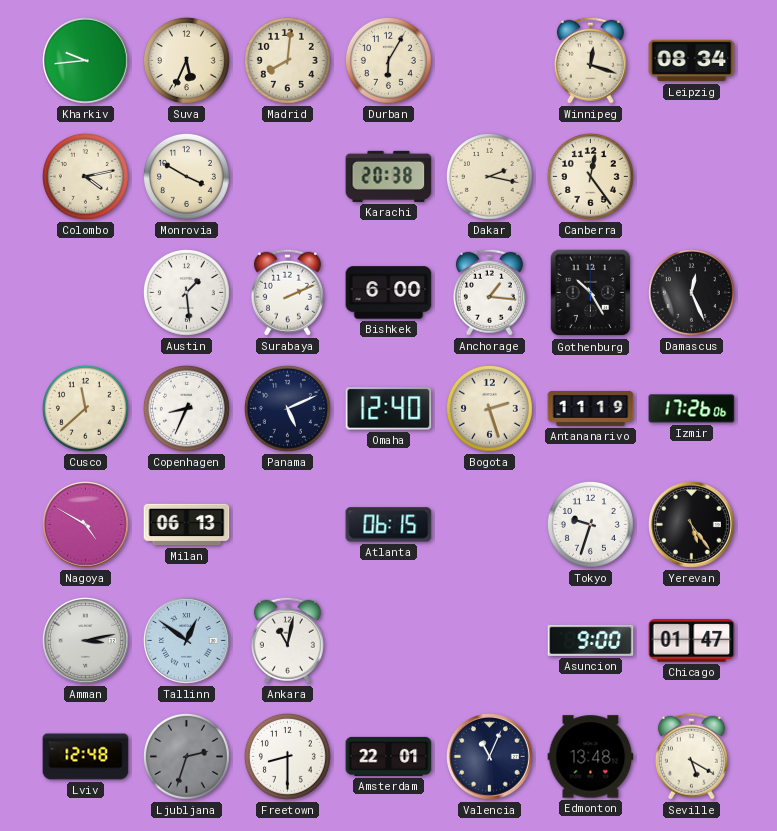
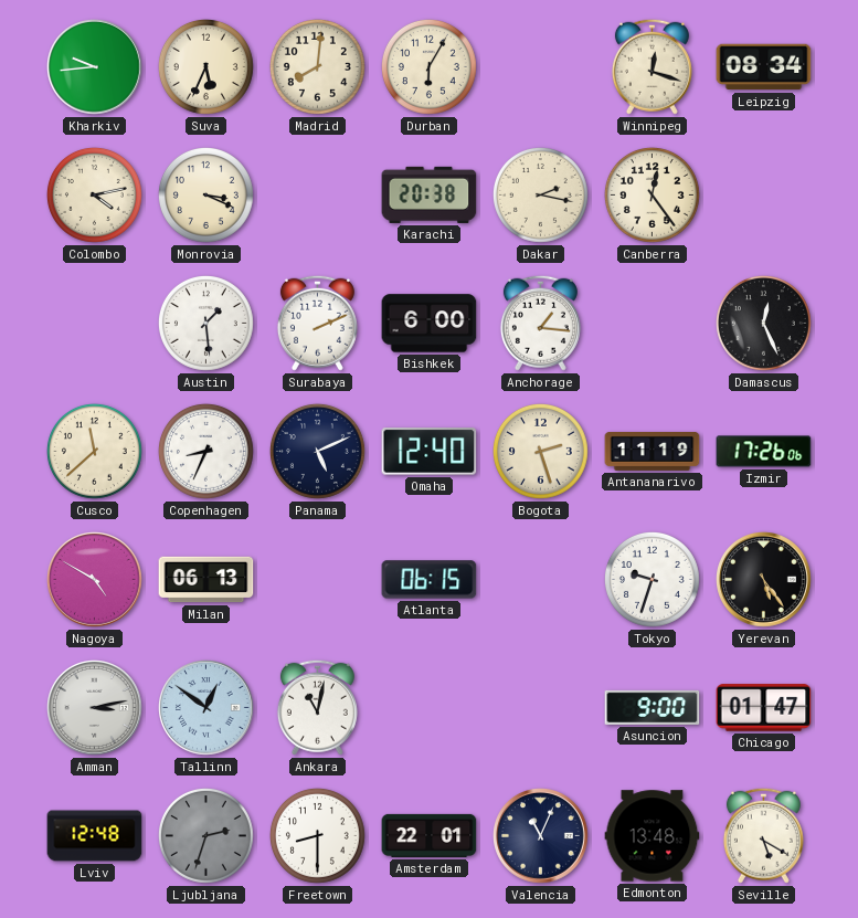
Monrovia: 3:50 -> 3:19
Gothenburg: 10:25 -> none
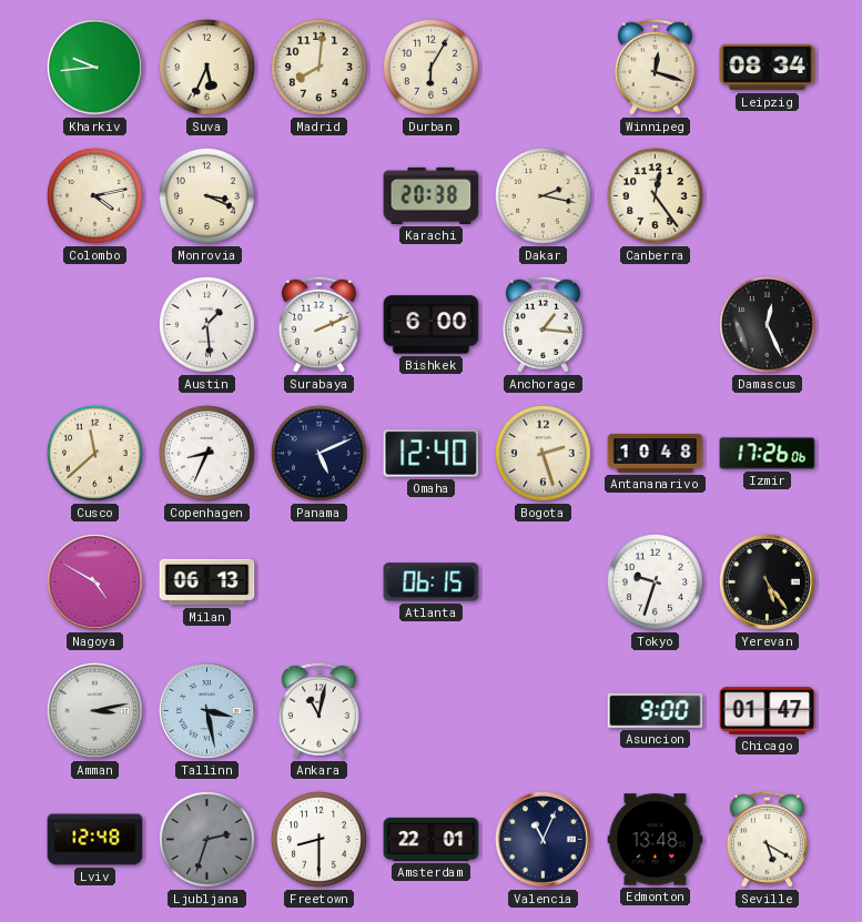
Antananarivo: 11:19 -> 10:48
Tallinn: 12:51 -> 3:28
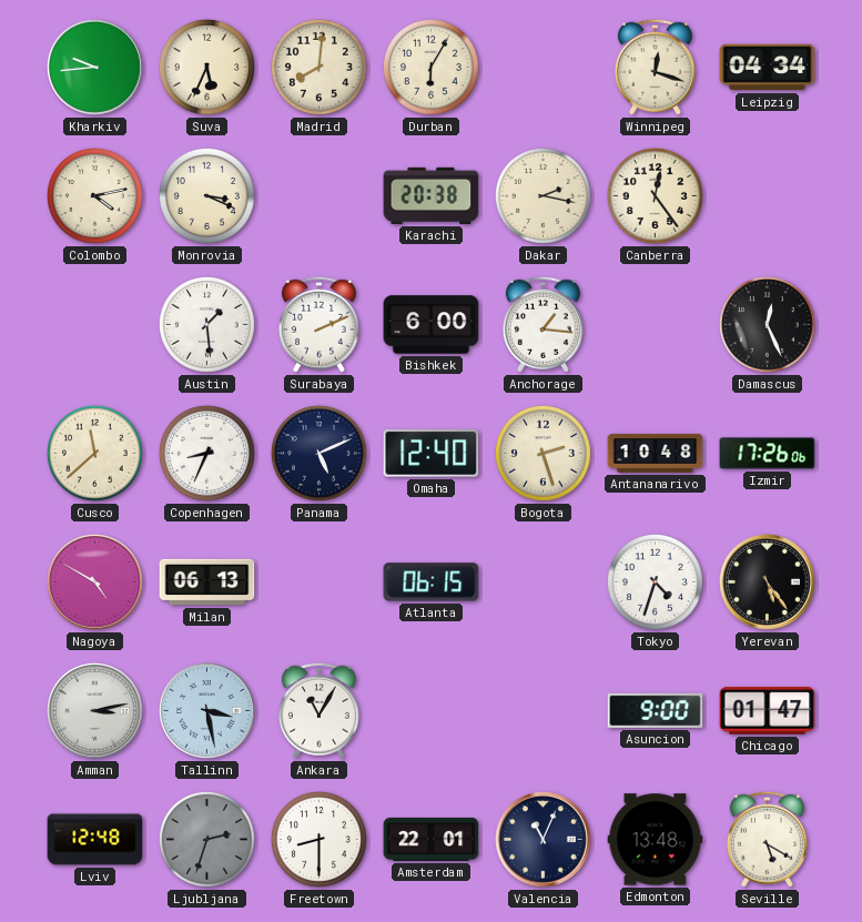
Leipzig: 08:34 -> 04:34
Tokyo: 9:33 -> 4:33
Ankara: 11:02 -> 11:05
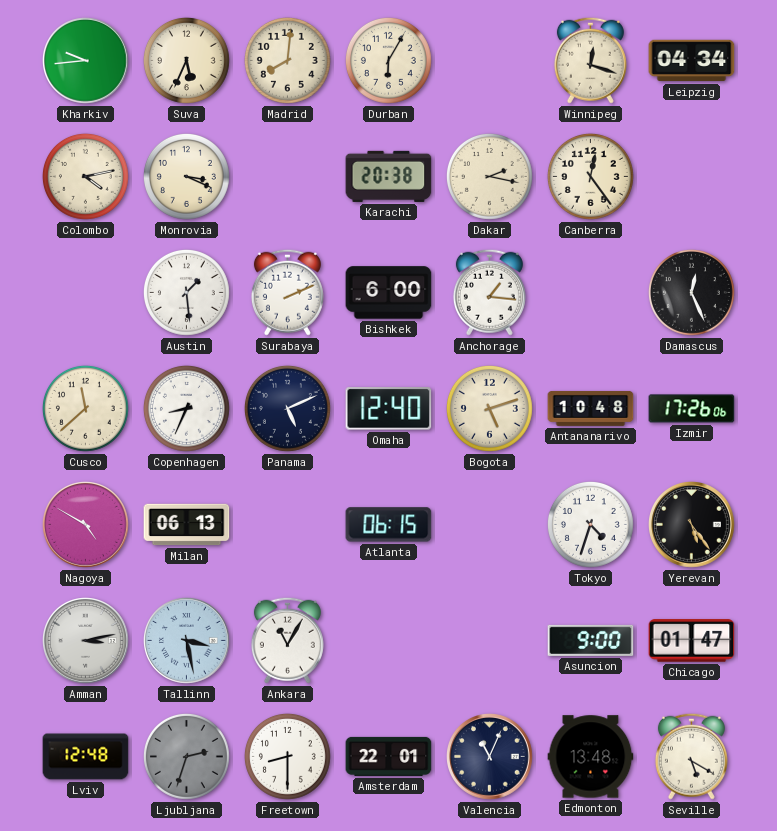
Bogota: 2:27 -> 5:12
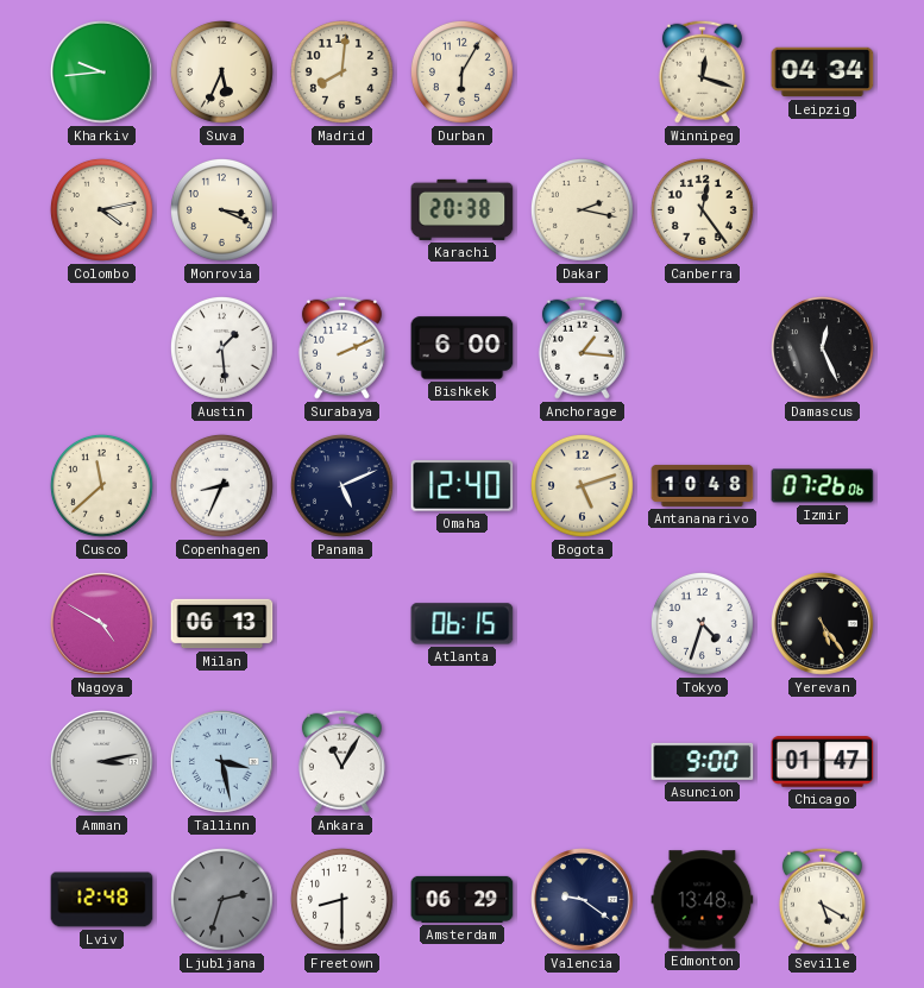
Izmir: 17:26 -> 07:26
Amsterdam: 22:01 -> 06:29
Valencia: 11:04 -> 9:21
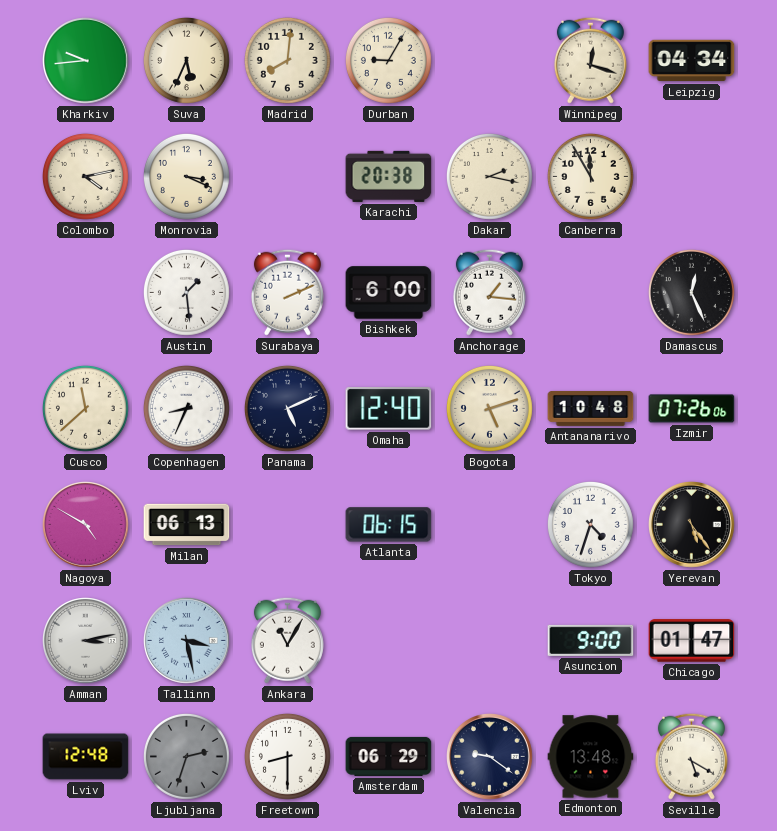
Durban: 6:05 -> 9:05
Canberra: 12:24 -> 11:55
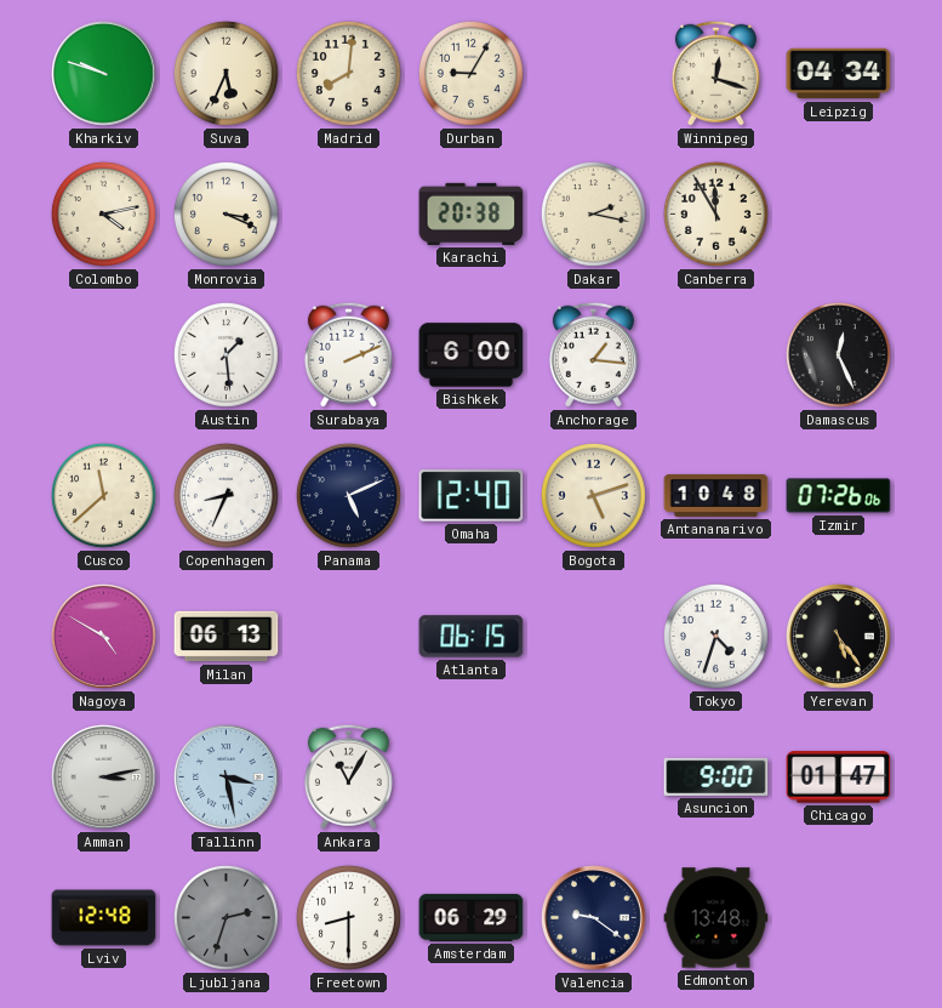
Kharkiv: 9:44 -> 9:48
Seville: 5:20 -> none
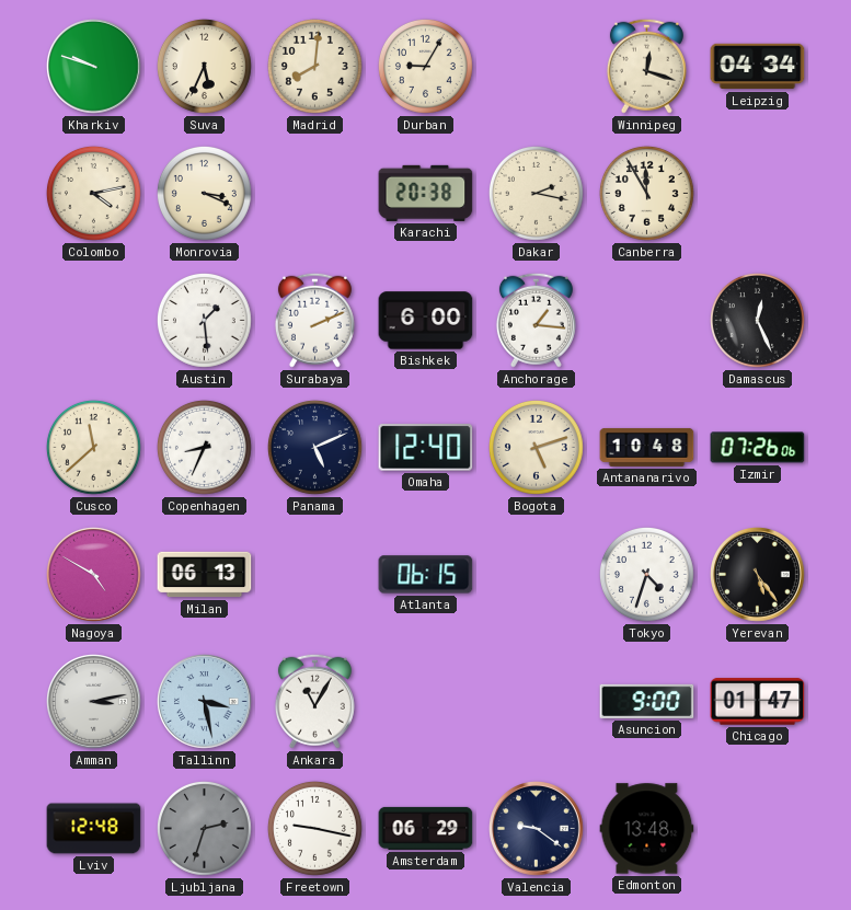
Freetown: 8:30 -> 9:17
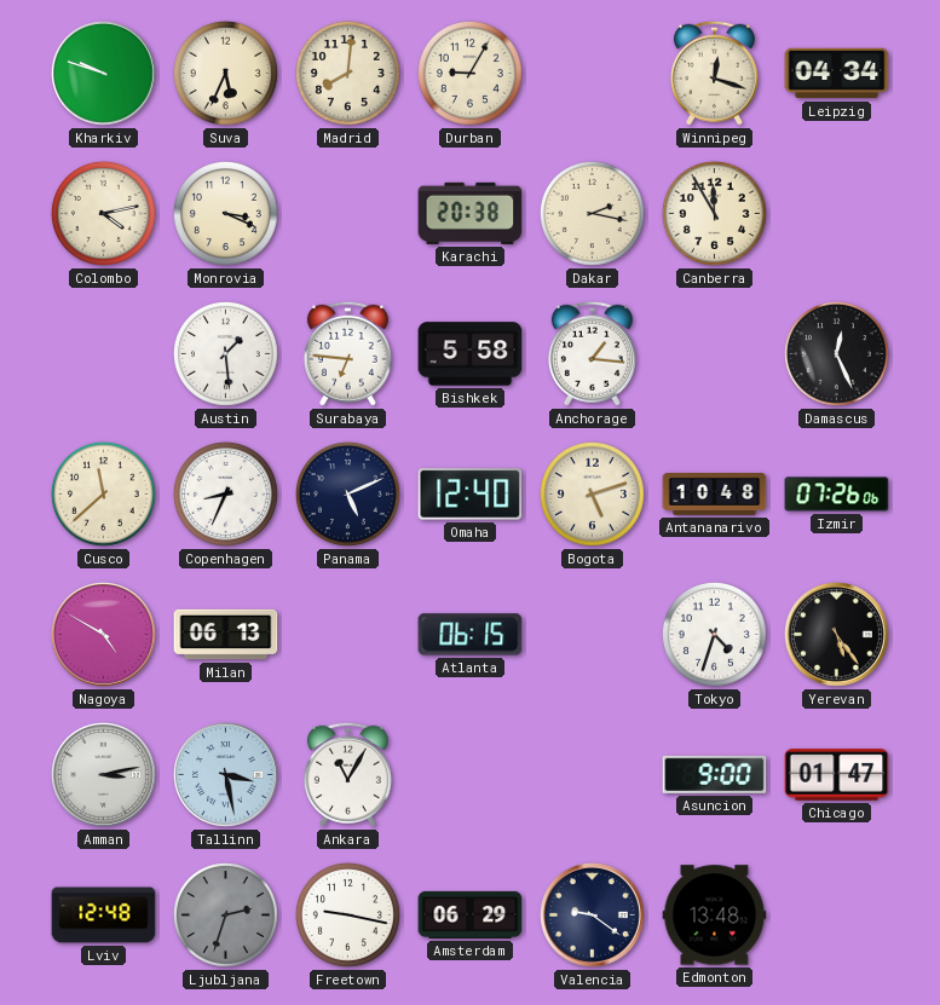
Surabaya: 2:11 -> 6:46
Bishkek: 6:00 -> 5:58
